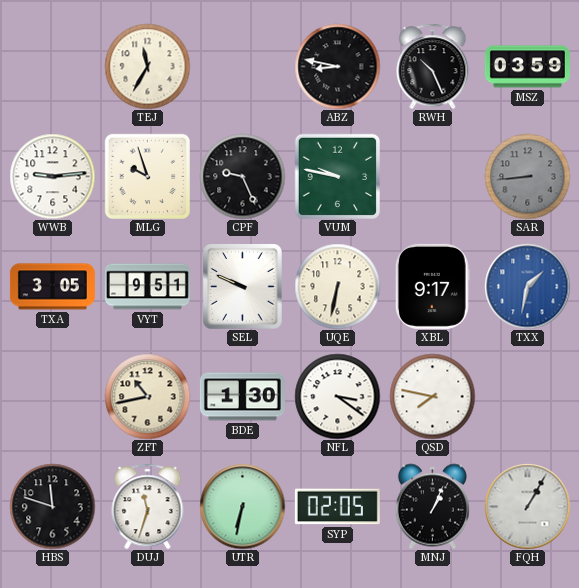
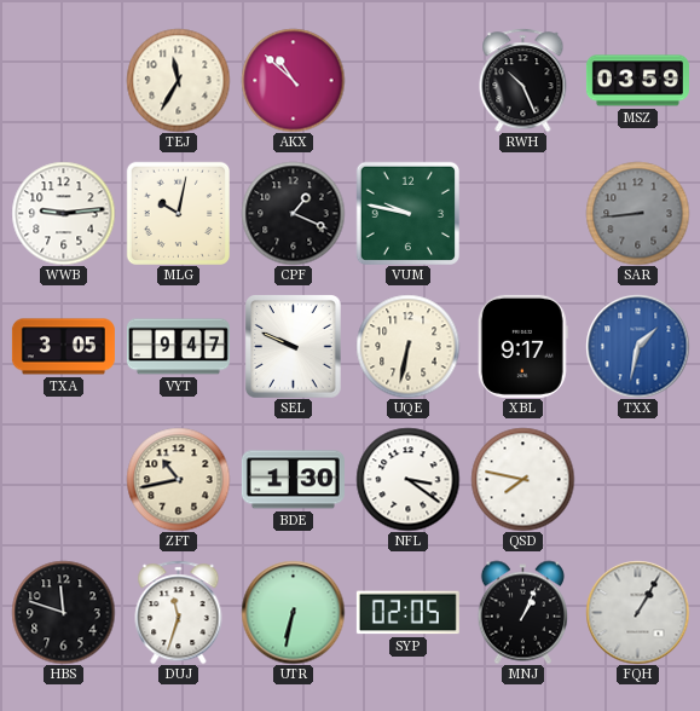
AKX: none -> 10:52
ABZ: 8:47 -> none
MLG: 9:57 -> 10:02
CPF: 9:26 -> 1:19
VYT: 9:51 -> 9:47
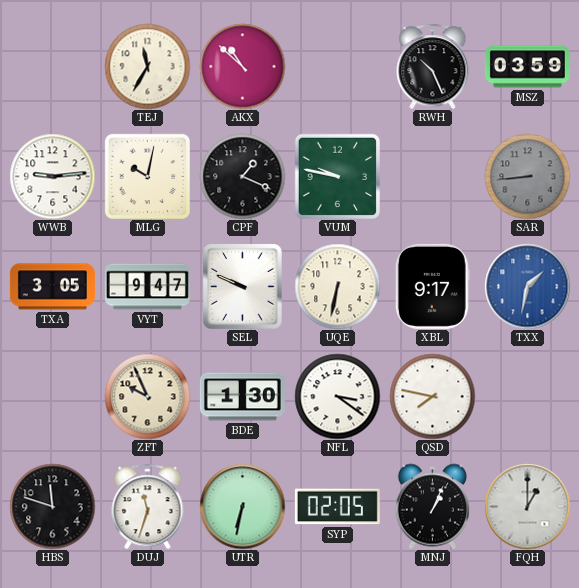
ZFT: 10:43 -> 9:56
FQH: 1:05 -> 1:00
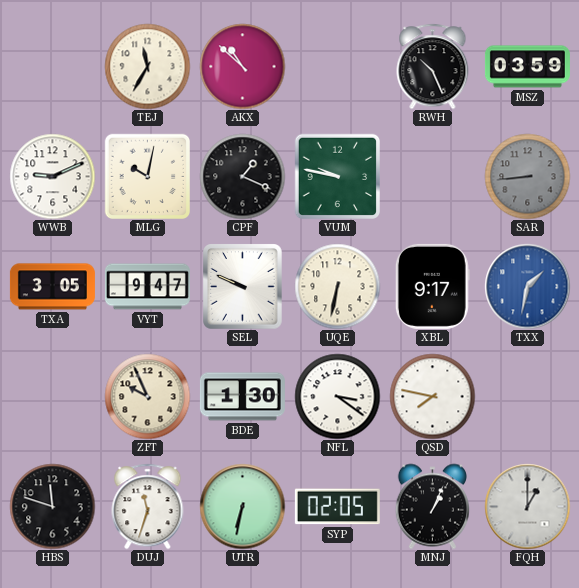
WWB: 9:14 -> 9:11
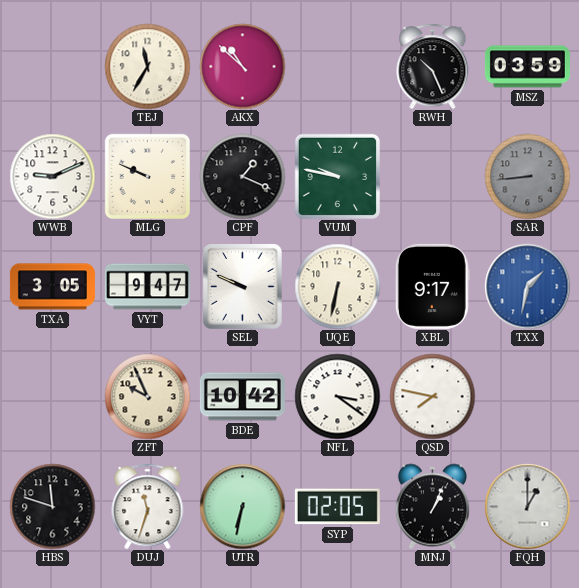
MLG: 10:02 -> 9:49
BDE: 1:30 -> 10:42
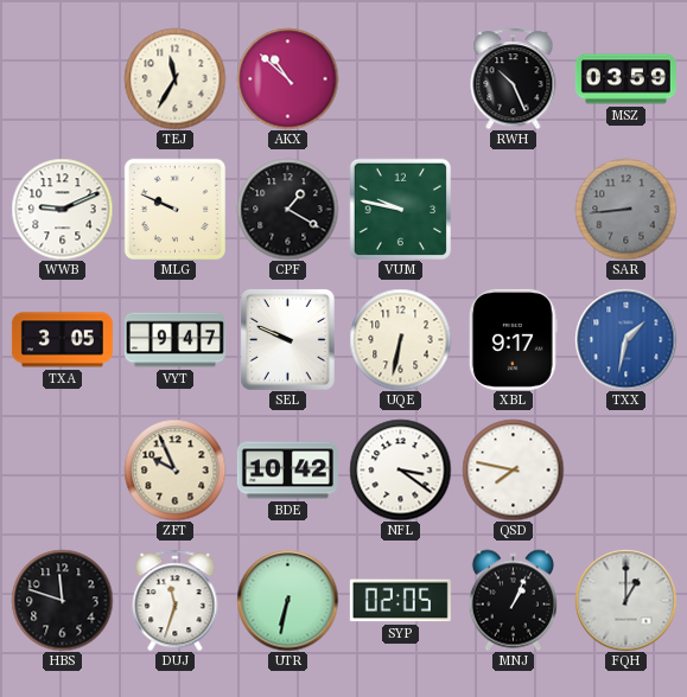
CPF: 1:19 -> 1:20
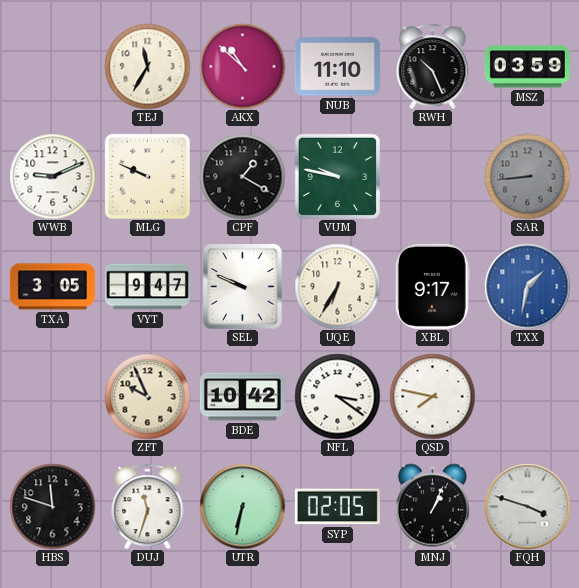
NUB: none -> 11:10
UQE: 6:32 -> 6:35
FQH: 1:00 -> 3:48
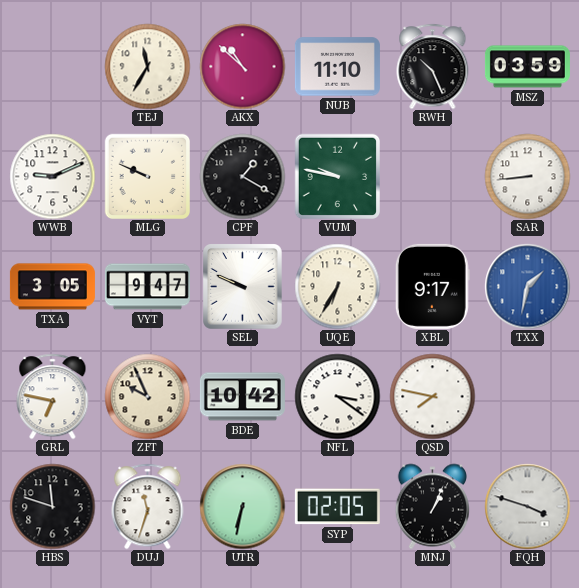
SAR dial: grey -> white
GRL: none -> 6:47
